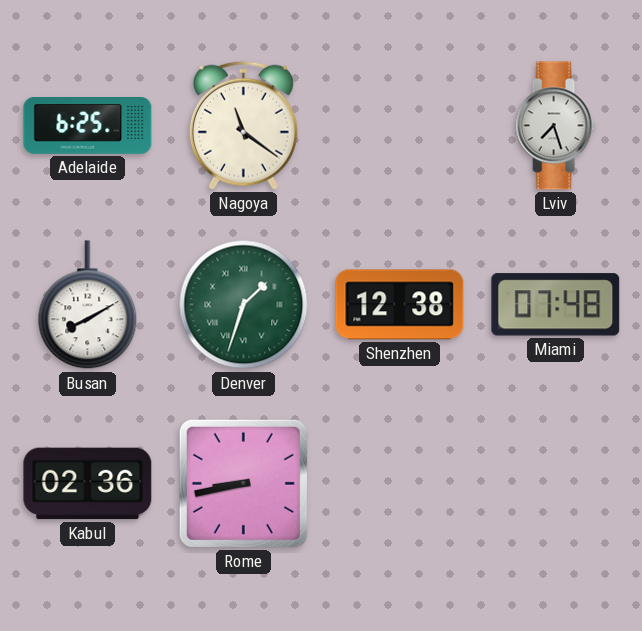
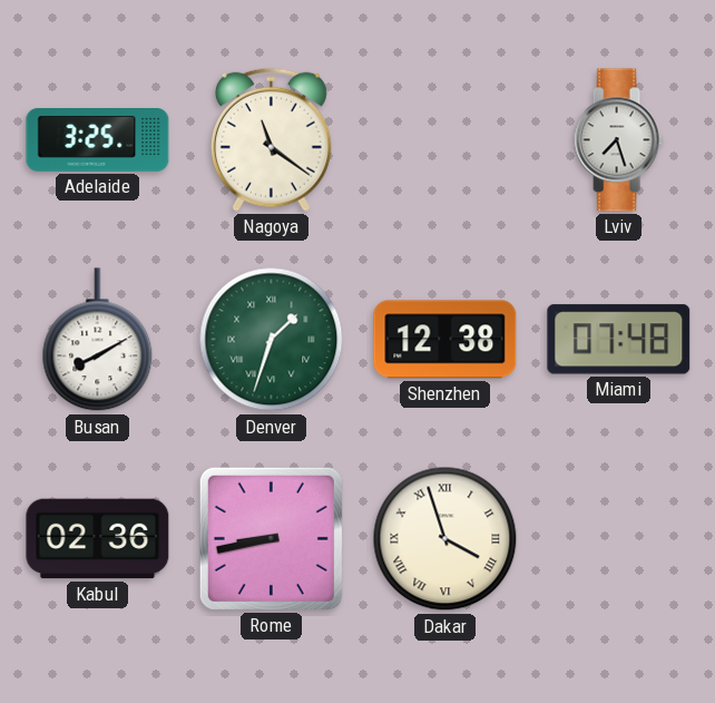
Adelaide: 6:25 -> 3:25
Dakar: none -> 3:57
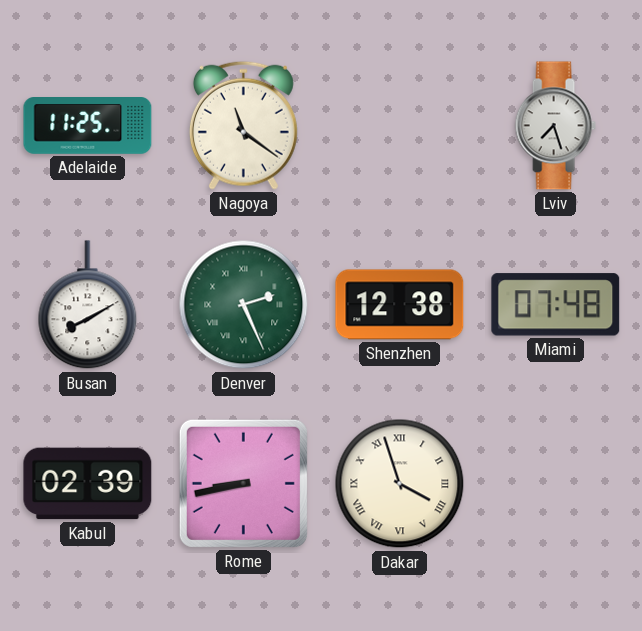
Adelaide: 3:25 -> 11:25
Denver: 1:33 -> 2:26
Kabul: 02:36 -> 02:39
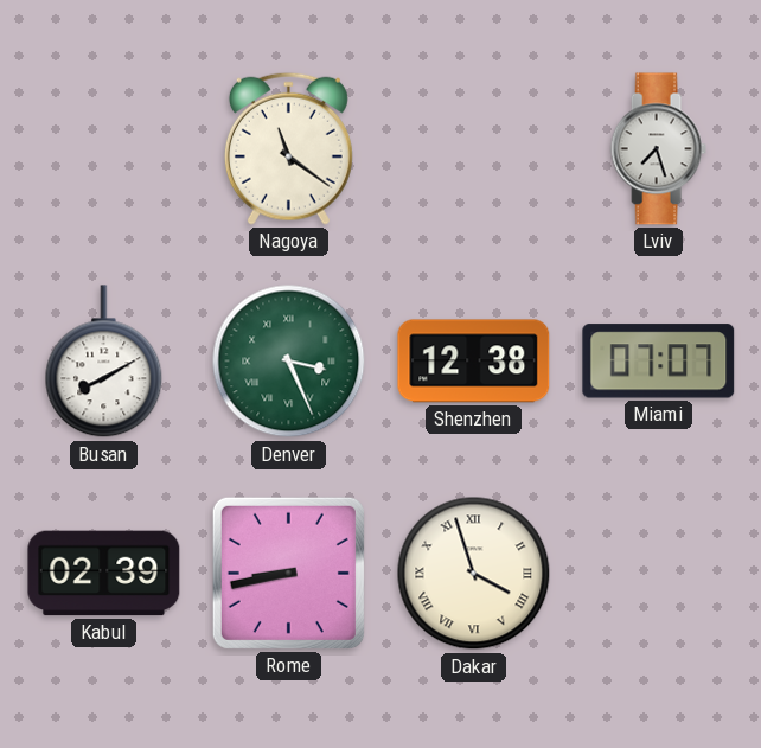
Adelaide: 11:25 -> none
Denver: 2:26 -> 3:26
Miami: 07:48 -> 07:07
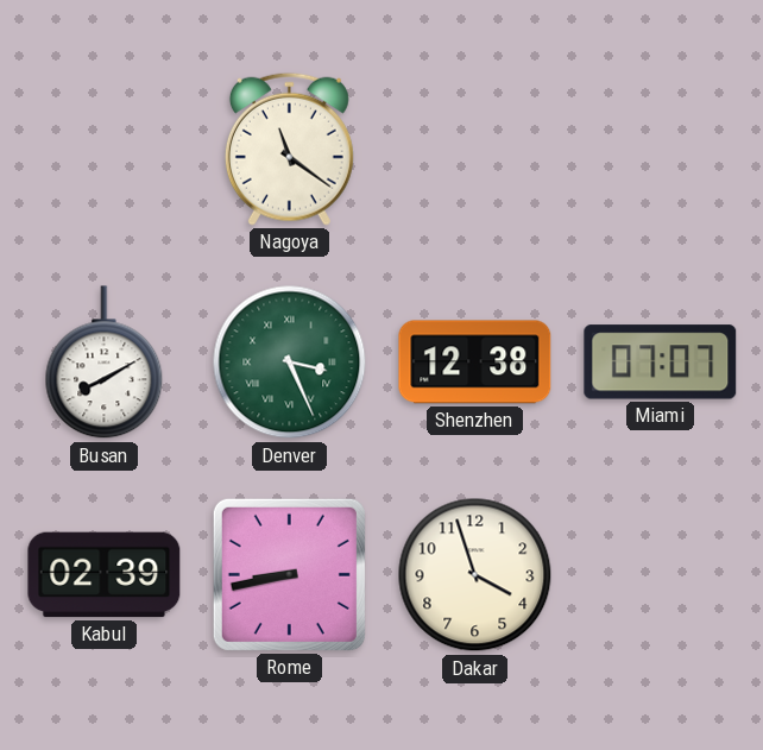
Lviv: 7:27 -> none
Dakar numerals: Roman -> Arabic
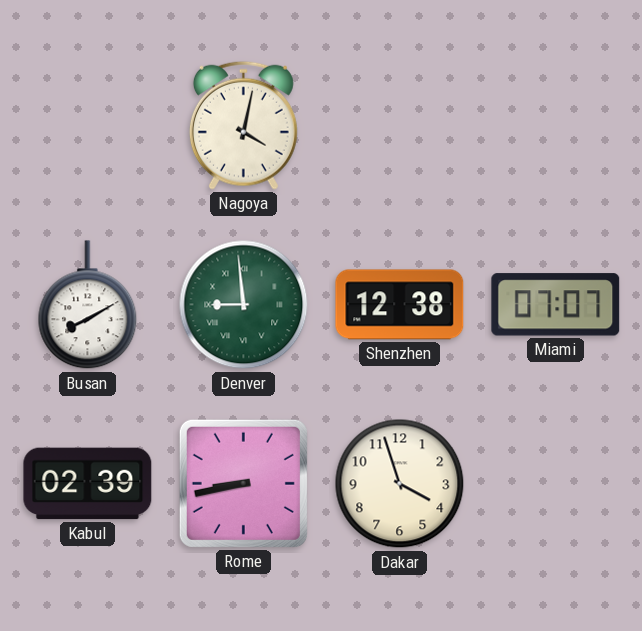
Nagoya: 11:21 -> 4:02
Denver: 3:26 -> 8:59
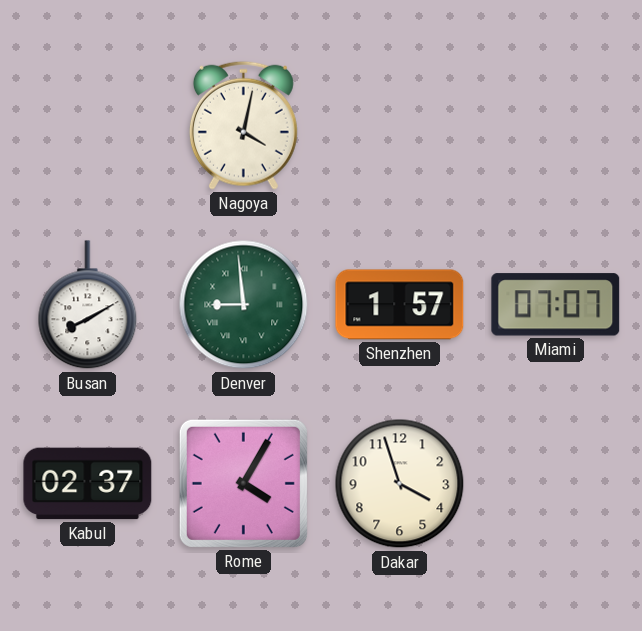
Shenzhen: 12:38 -> 1:57
Kabul: 02:39 -> 02:37
Rome: 8:43 -> 4:05
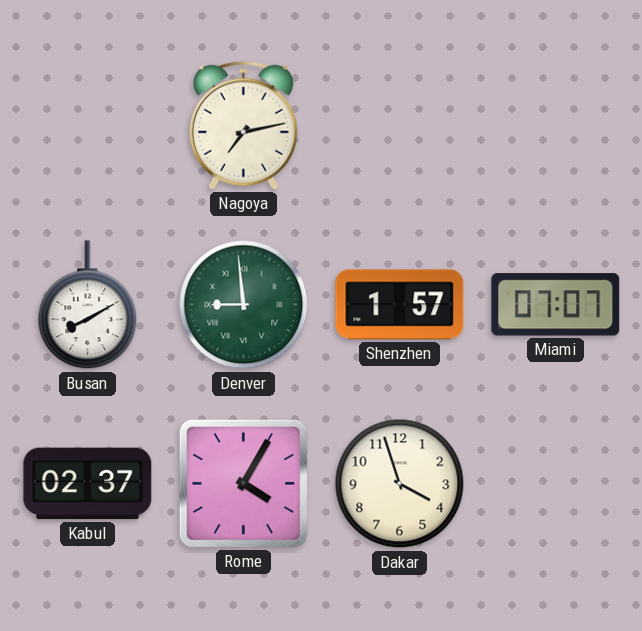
Nagoya: 4:02 -> 7:13
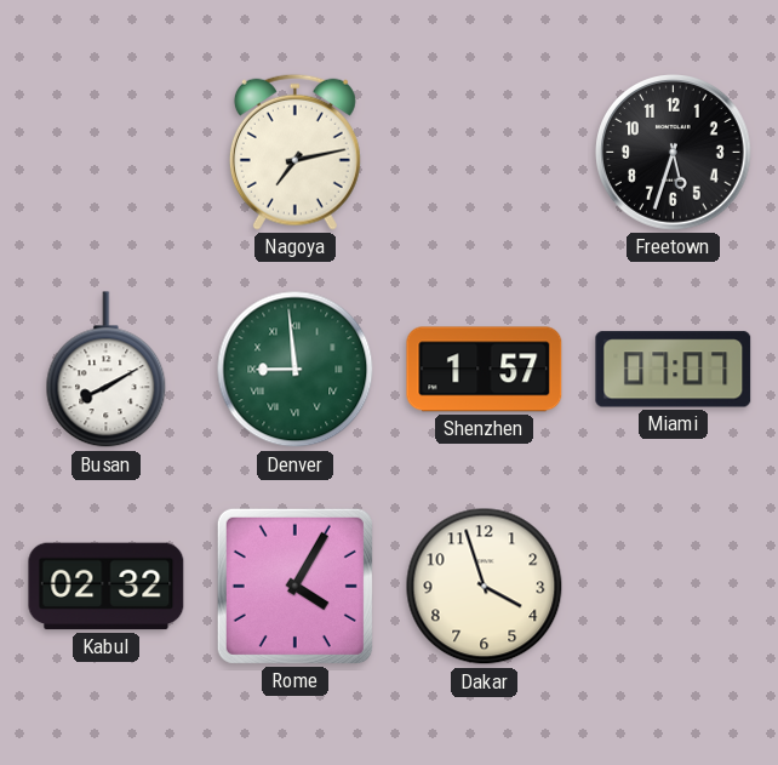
Freetown: none -> 5:33
Kabul: 02:37 -> 02:32
